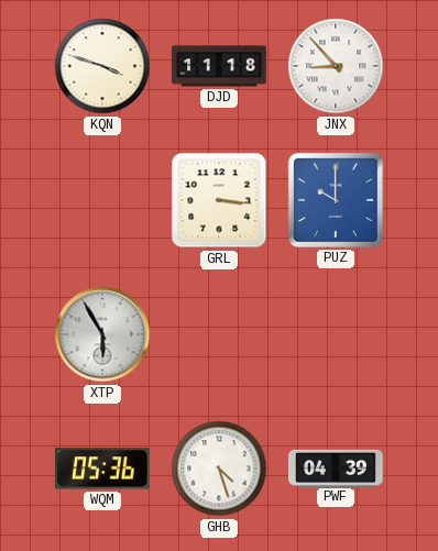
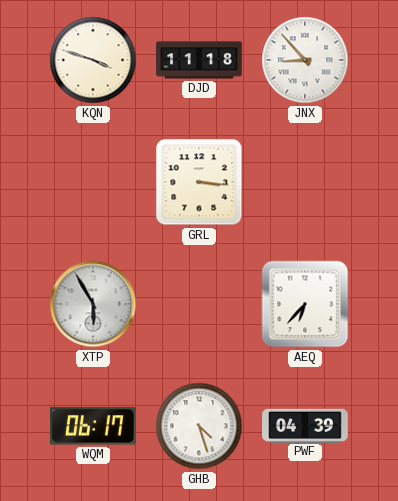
PUZ: 10:00 -> none
AEQ: none -> 6:37
WQM: 05:36 -> 06:17
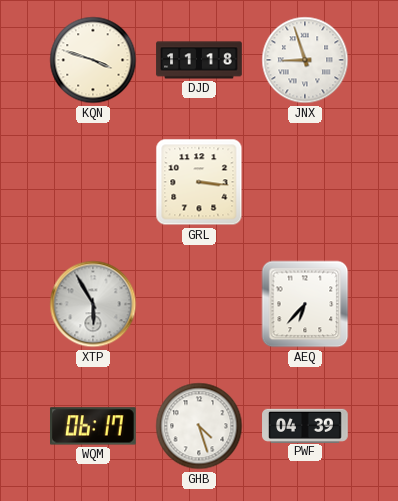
JNX: 8:53 -> 8:57
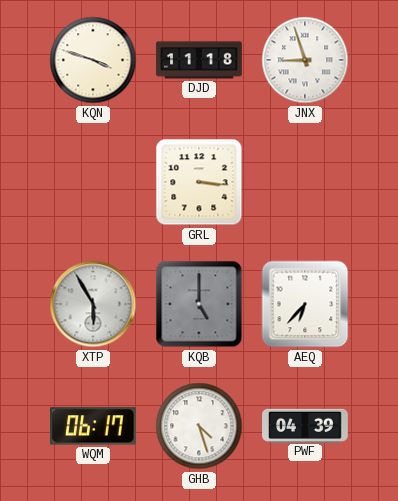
KQB: none -> 5:00
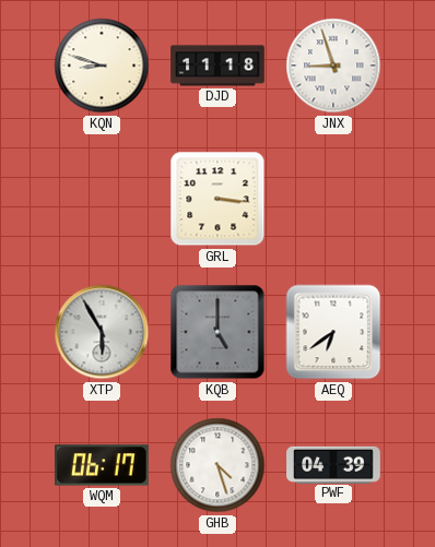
KQN: 3:48 -> 8:48
AEQ: 6:37 -> 6:39
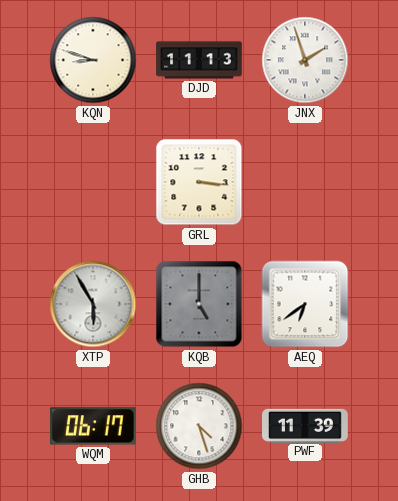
DJD: 11:18 -> 11:13
JNX: 8:57 -> 1:57
PWF: 04:39 -> 11:39
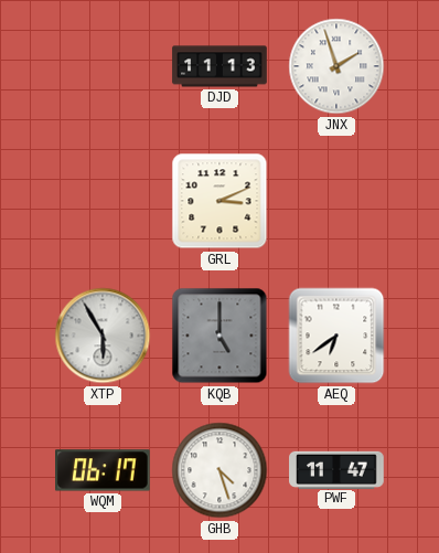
KQN: 8:48 -> none
GRL: 3:16 -> 3:11
PWF: 11:39 -> 11:47
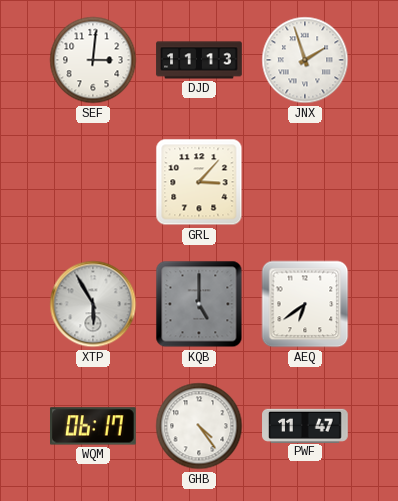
SEF: none -> 3:01
GRL: 3:11 -> 3:07
GHB: 4:27 -> 4:24
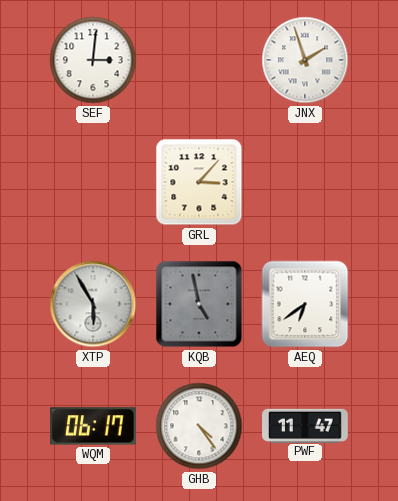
DJD: 11:13 -> none
KQB: 5:00 -> 4:58
